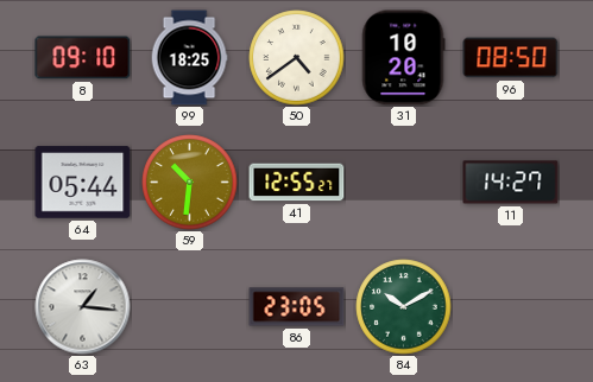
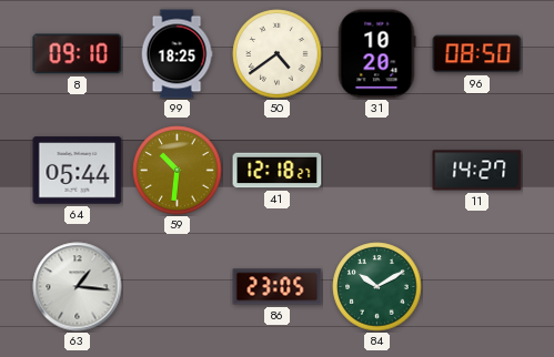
41: 12:55 -> 12:18
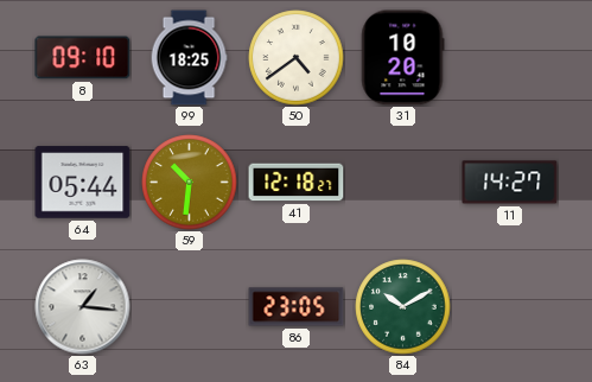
96: 08:50 -> none
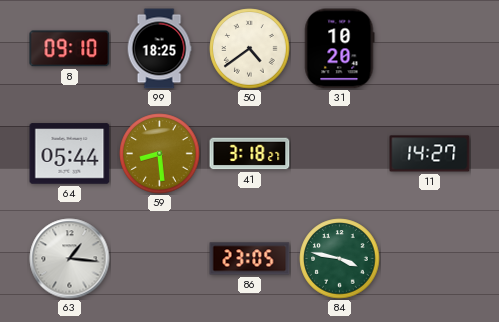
59: 10:31 -> 8:29
41: 12:18 -> 3:18
84: 10:10 -> 3:47
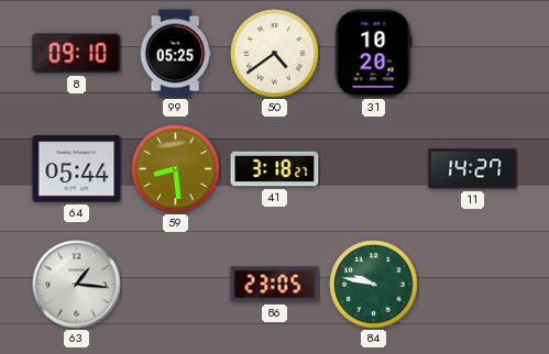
99: 18:25 -> 05:25
84: 3:47 -> 9:47
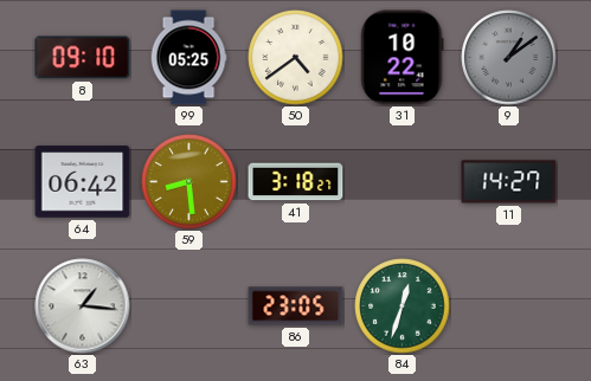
31: 10:20 -> 10:22
9: none -> 1:09
64: 05:44 -> 06:42
84: 9:47 -> 12:33
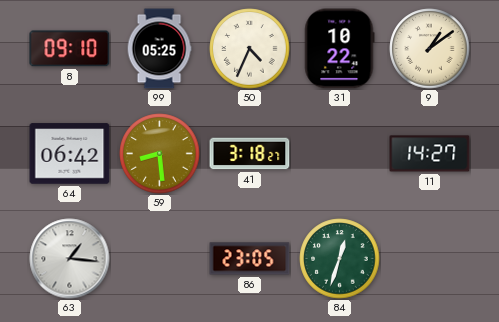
50: 4:39 -> 4:34
9 dial: grey -> cream
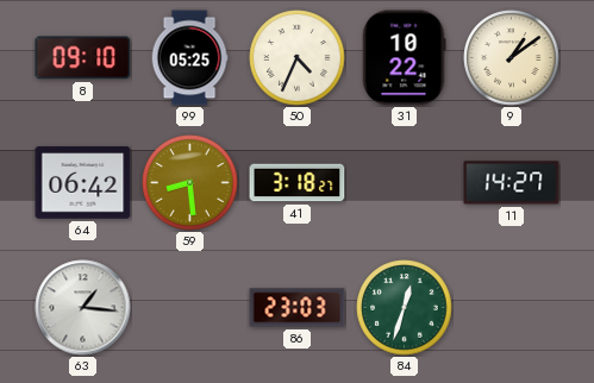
86: 23:05 -> 23:03
